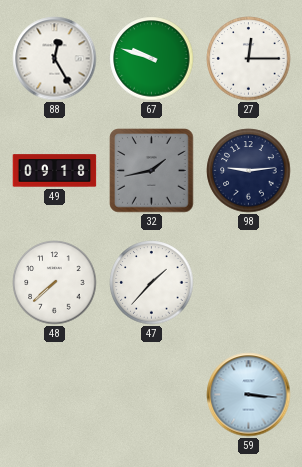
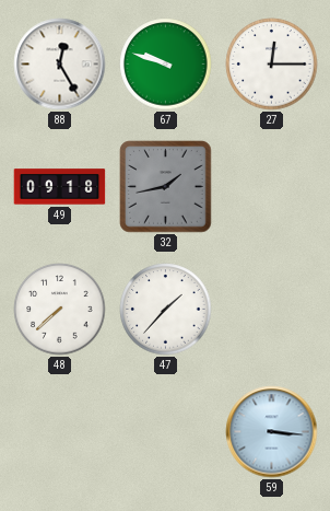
98: 9:14 -> none
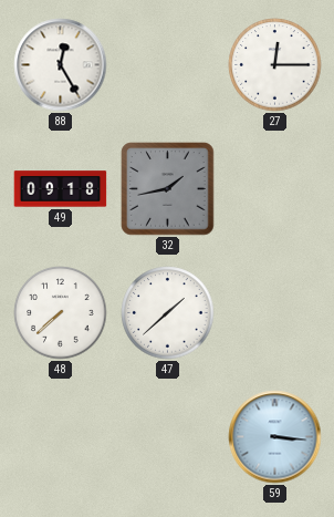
67: 9:48 -> none
47: 1:37 -> 1:38
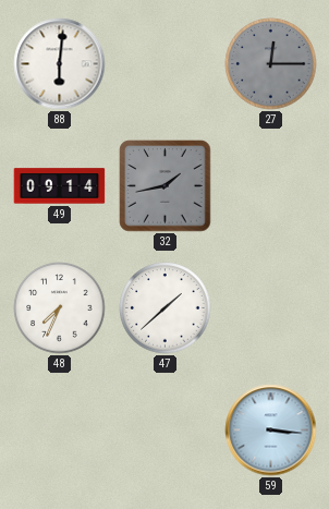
88: 12:25 -> 6:01
27 dial: white -> grey
49: 09:18 -> 09:14
48: 7:38 -> 7:34
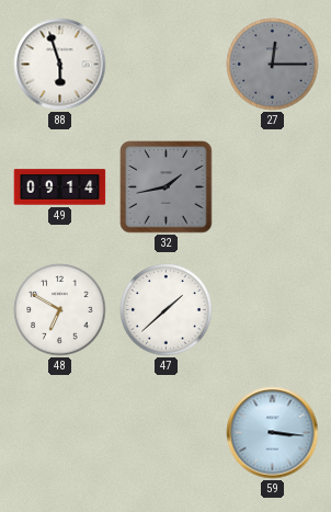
88: 6:01 -> 5:57
48: 7:34 -> 6:50
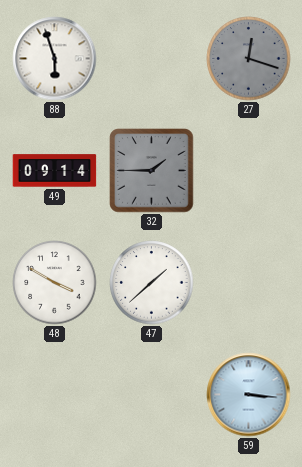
27: 12:15 -> 12:18
32: 1:43 -> 1:45
48: 6:50 -> 3:50
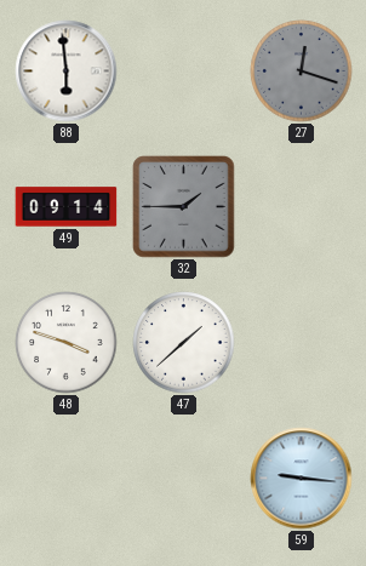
88: 5:57 -> 5:59
48: 3:50 -> 3:48
59: 3:16 -> 9:16
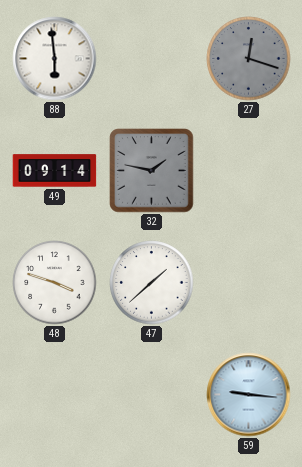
32: 1:45 -> 1:47
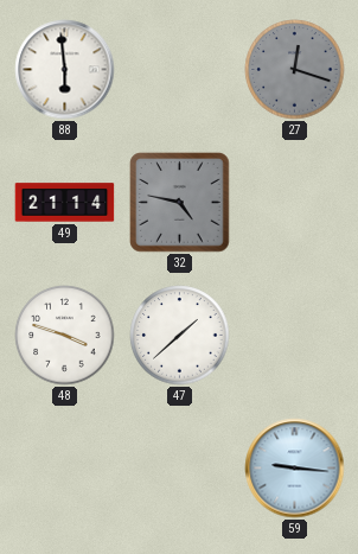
49: 09:14 -> 21:14
32: 1:47 -> 4:47
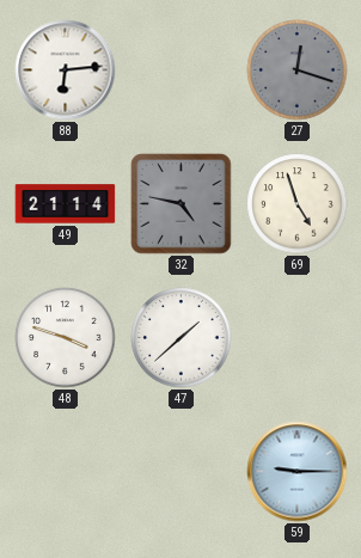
88: 5:59 -> 6:14
69: none -> 4:57
59: 9:16 -> 9:15
